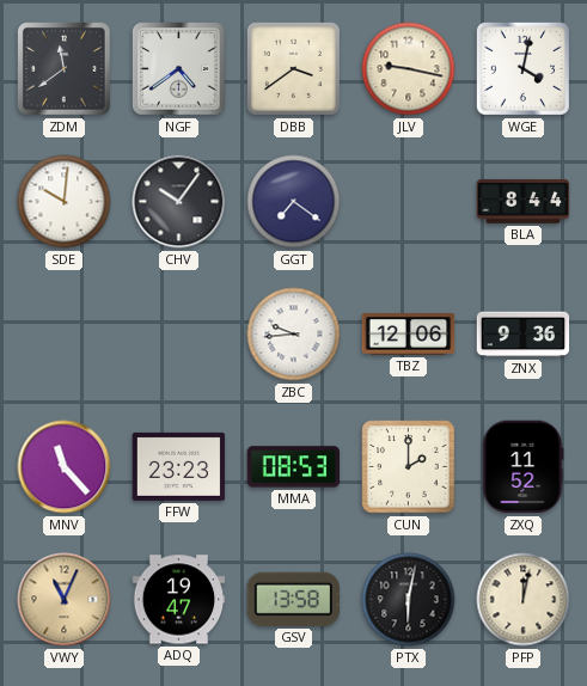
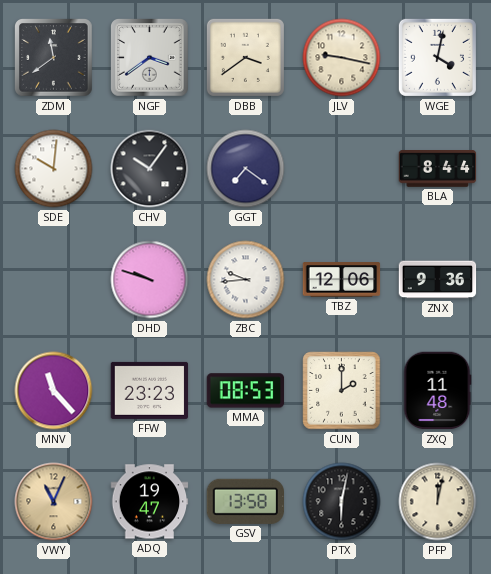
NGF: 4:39 -> 3:39
DHD: none -> 9:48
ZXQ: 11:52 -> 11:48
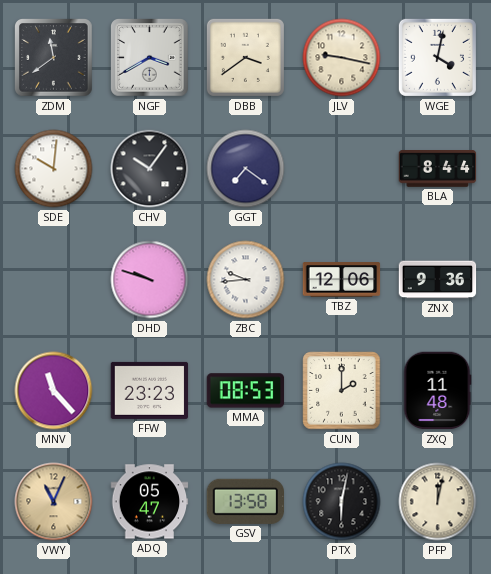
NGF: 3:39 -> 3:40
ADQ: 19:47 -> 05:47
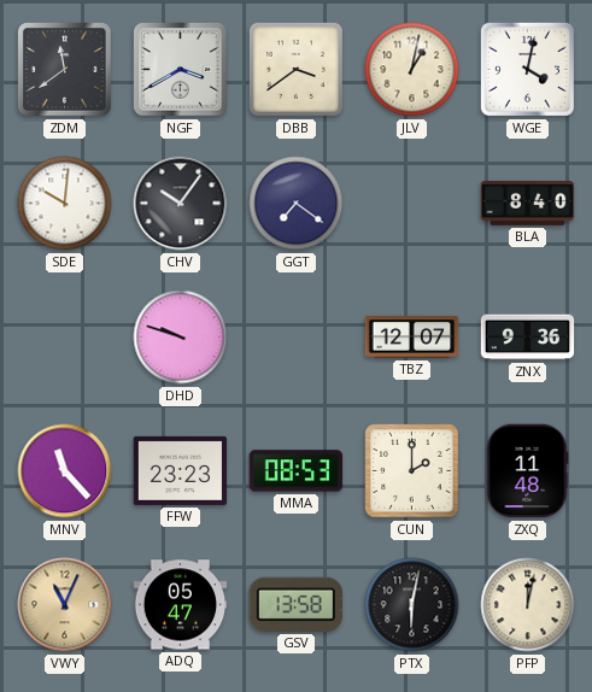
JLV: 9:17 -> 1:02
BLA: 8:44 -> 8:40
ZBC: 9:44 -> none
TBZ: 12:06 -> 12:07
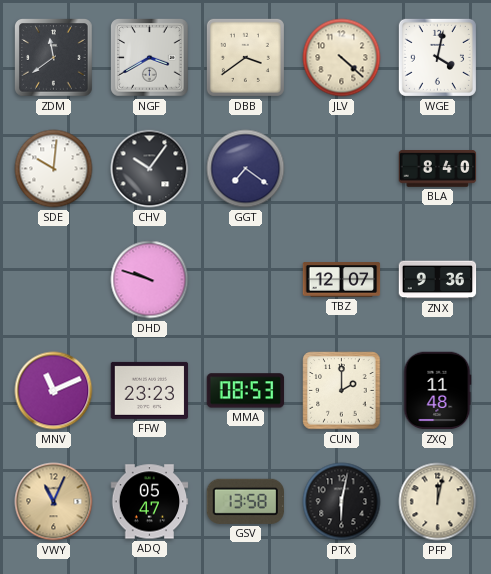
JLV: 1:02 -> 4:22
MNV: 11:23 -> 11:11
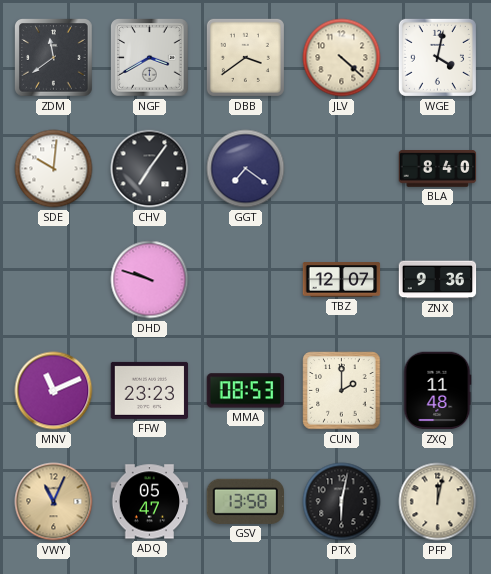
CHV: 10:06 -> 7:06
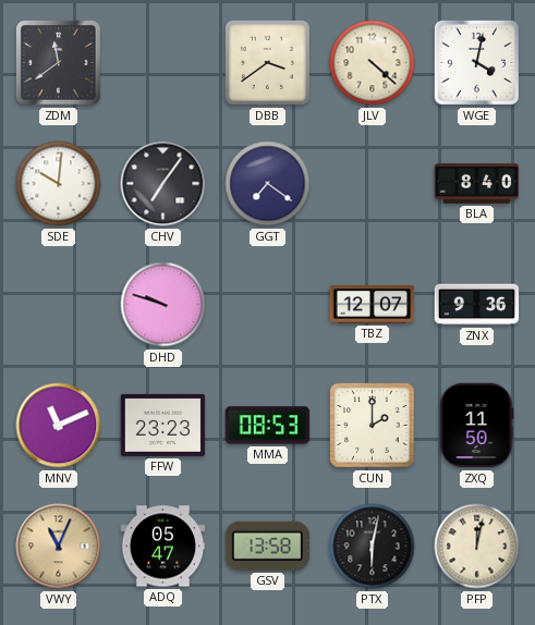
NGF: 3:40 -> none
ZXQ: 11:48 -> 11:50
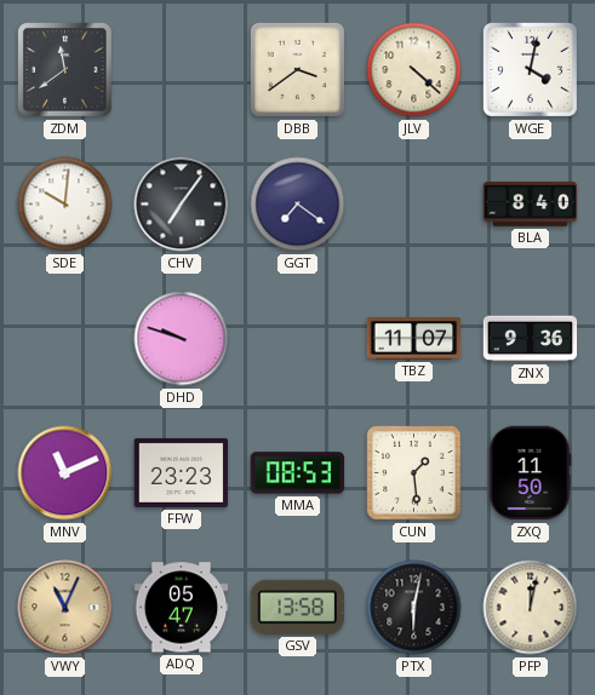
TBZ: 12:07 -> 11:07
CUN: 2:00 -> 1:29
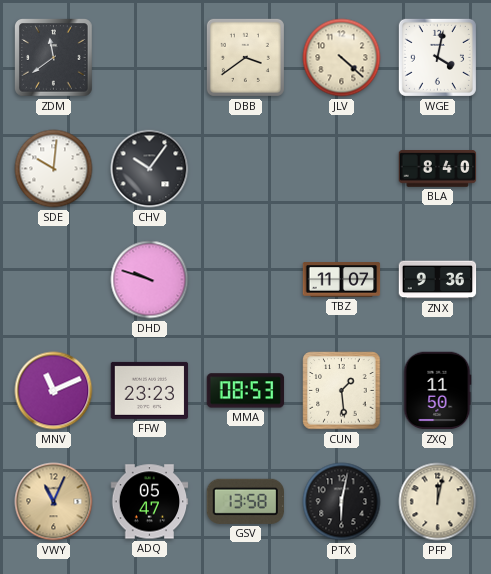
CHV: 7:06 -> 10:06
GGT: 7:21 -> none
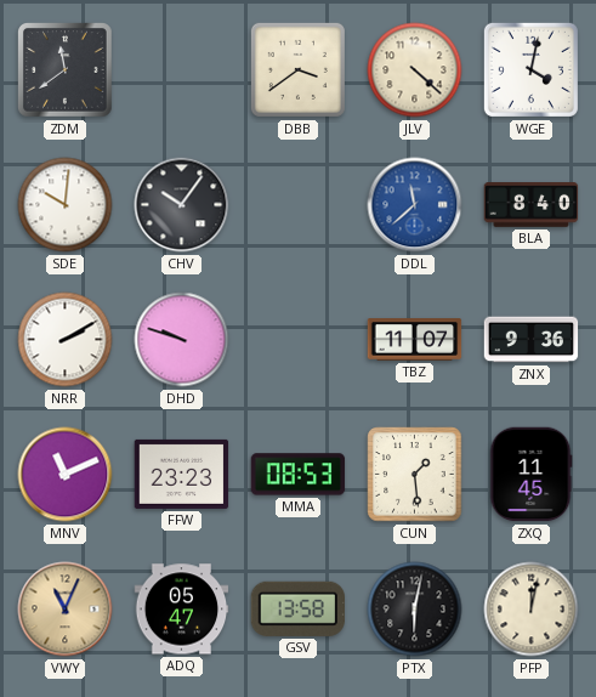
DDL: none -> 11:38
NRR: none -> 2:10
ZXQ: 11:50 -> 11:45
